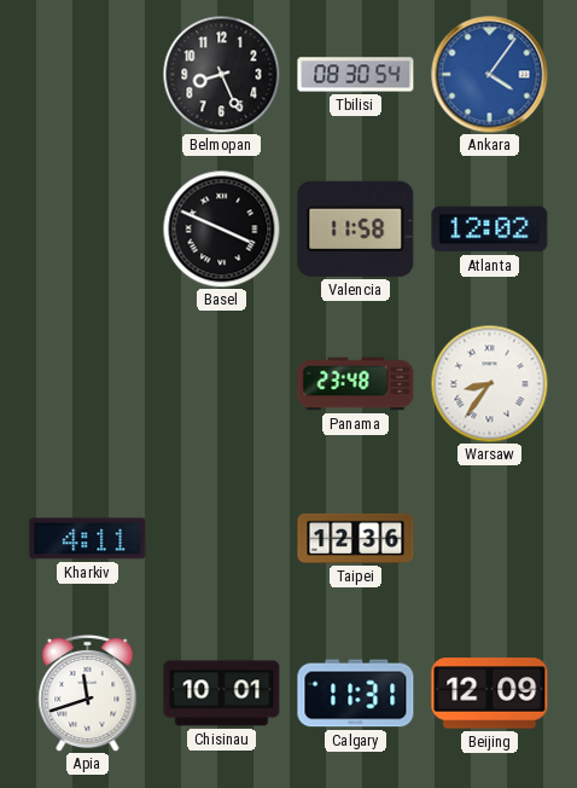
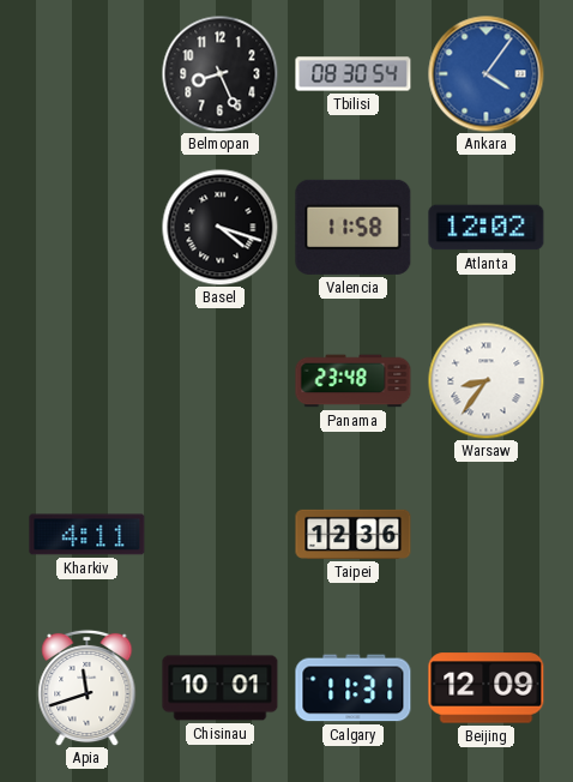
Basel: 3:49 -> 4:18
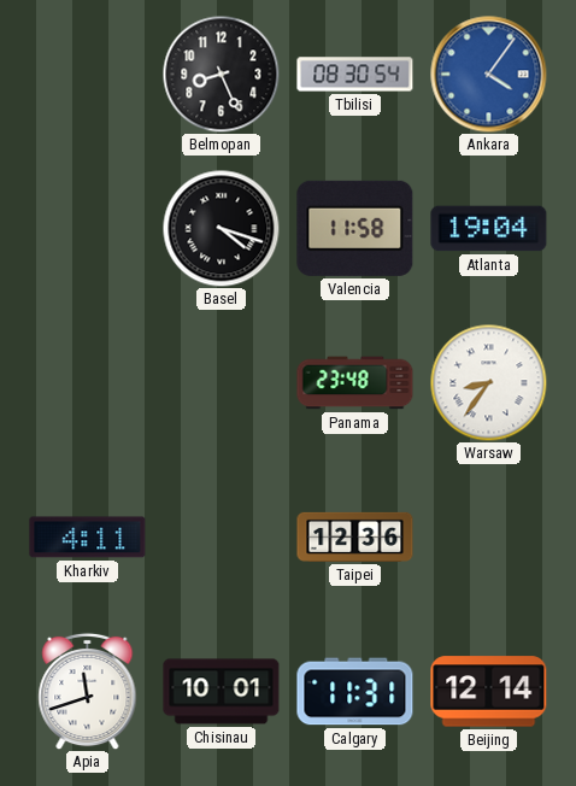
Atlanta: 12:02 -> 19:04
Beijing: 12:09 -> 12:14
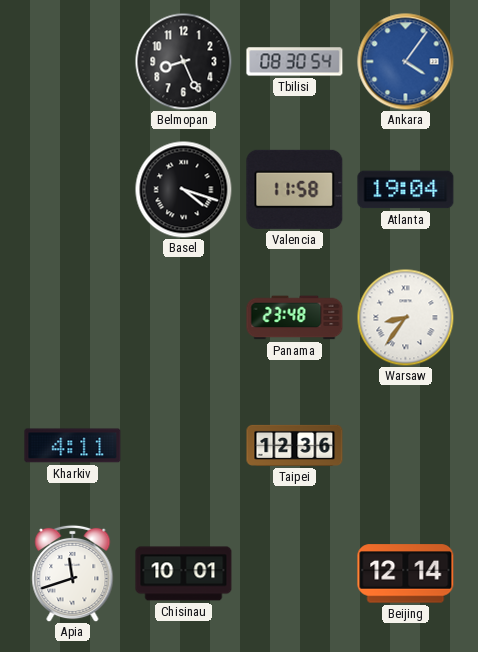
Calgary: 11:31 -> none
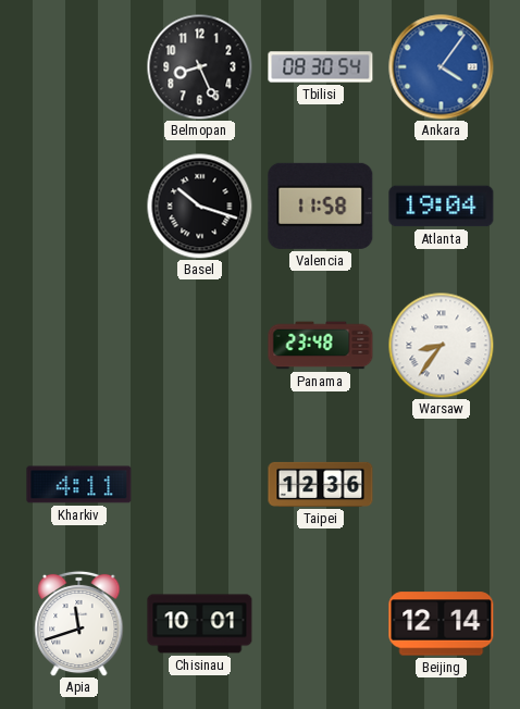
Basel: 4:18 -> 10:18
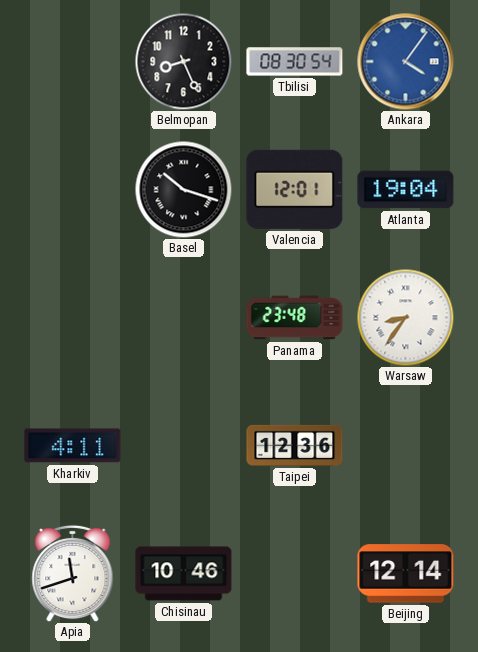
Valencia: 11:58 -> 12:01
Chisinau: 10:01 -> 10:46
